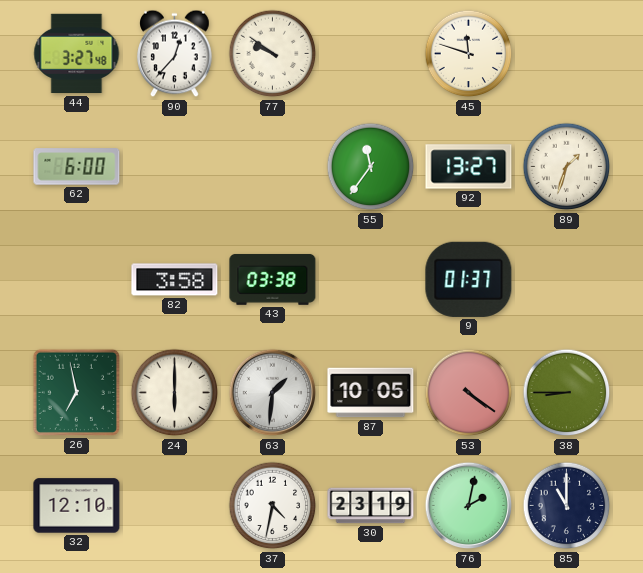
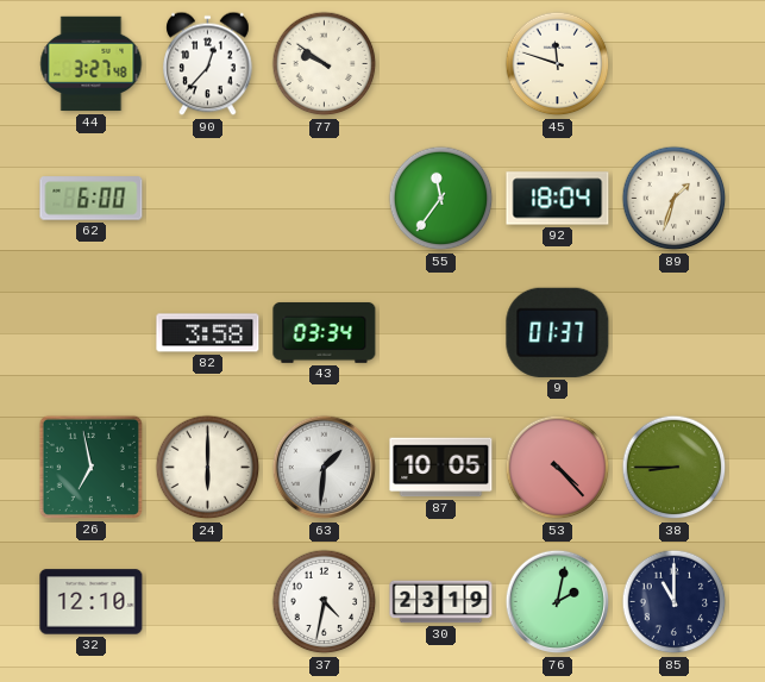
92: 13:27 -> 18:04
43: 03:38 -> 03:34
53: 4:21 -> 4:23
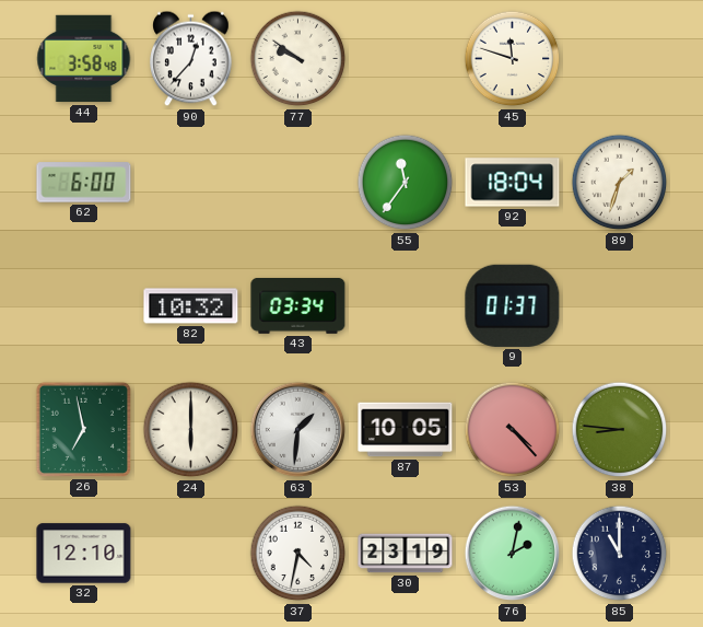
44: 3:27 -> 3:58
82: 3:58 -> 10:32
38: 8:45 -> 8:46
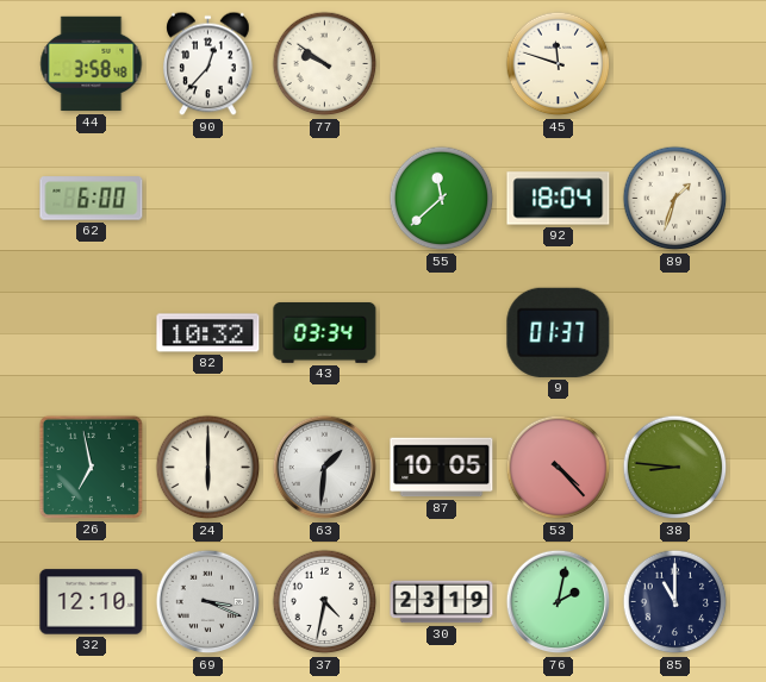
55: 11:36 -> 11:38
69: none -> 3:19
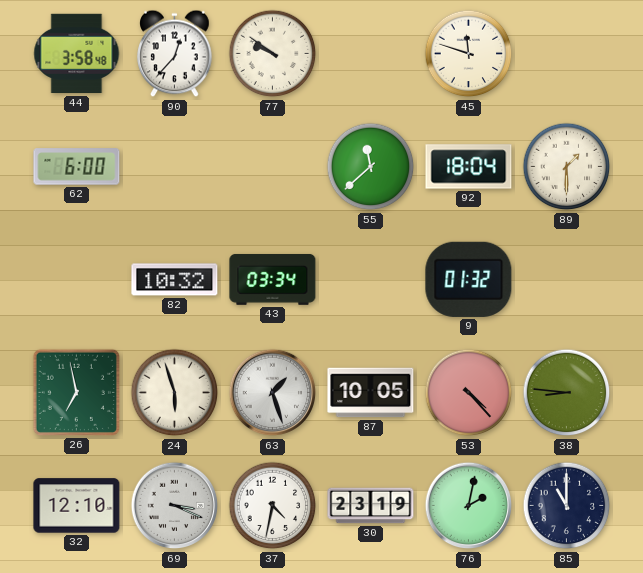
89: 1:33 -> 1:30
9: 01:37 -> 01:32
24: 6:00 -> 5:57
63: 1:31 -> 1:27
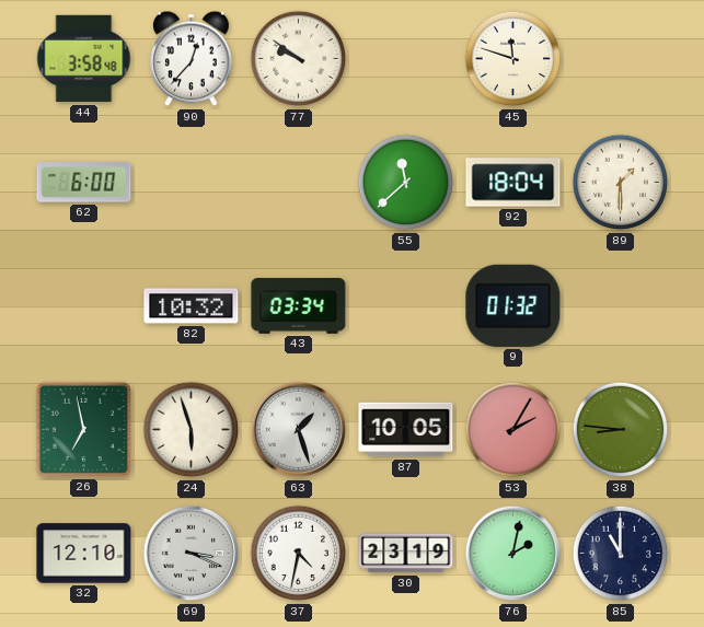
53: 4:23 -> 2:05
